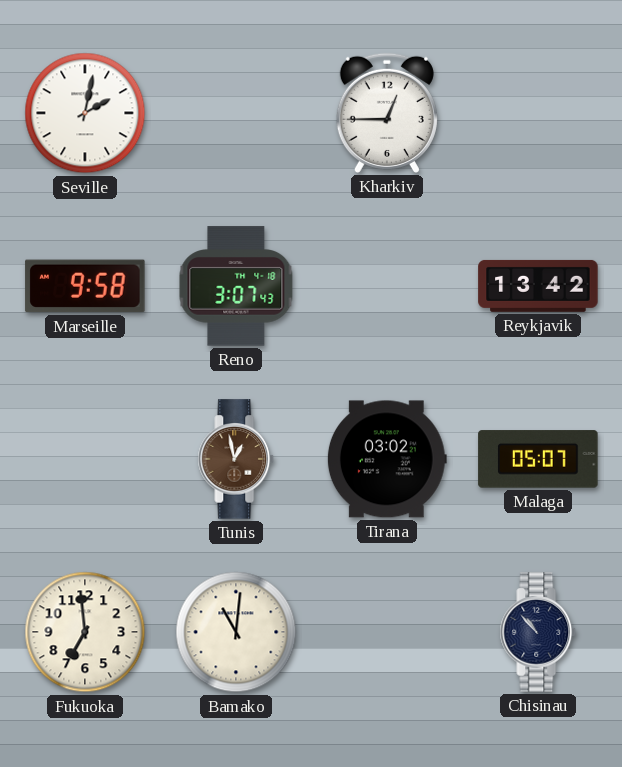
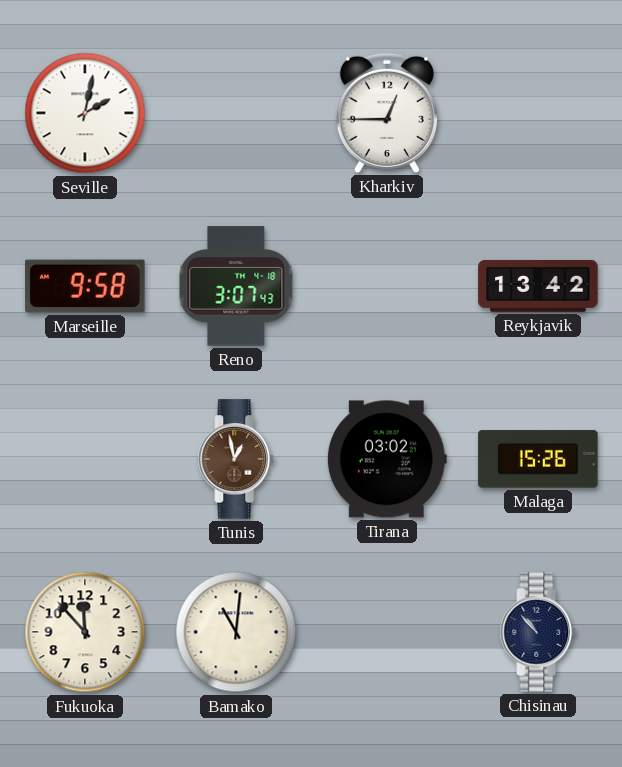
Malaga: 05:07 -> 15:26
Fukuoka: 6:59 -> 11:53
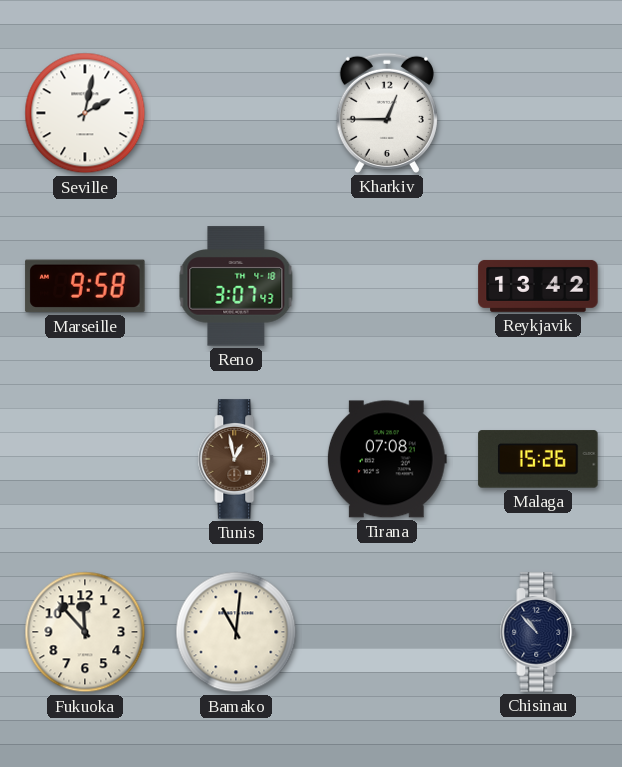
Tirana: 03:02 -> 07:08
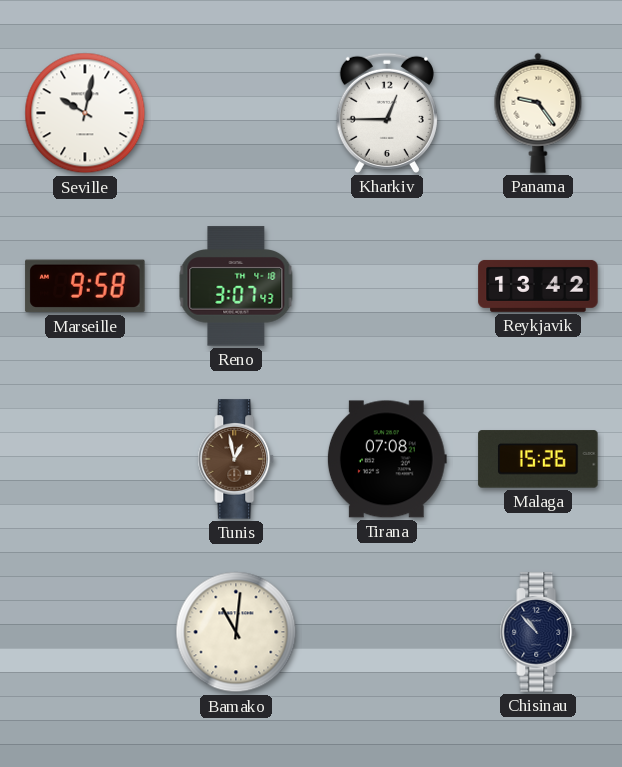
Seville: 2:02 -> 10:02
Panama: none -> 9:24
Fukuoka: 11:53 -> none
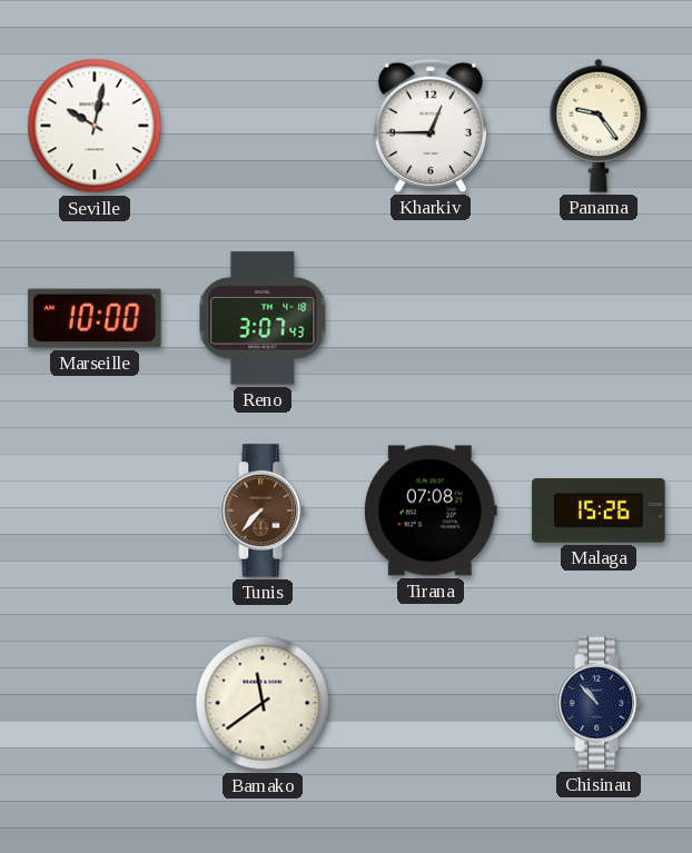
Marseille: 9:58 -> 10:00
Reykjavik: 13:42 -> none
Tunis: 12:58 -> 7:37
Bamako: 11:01 -> 11:39
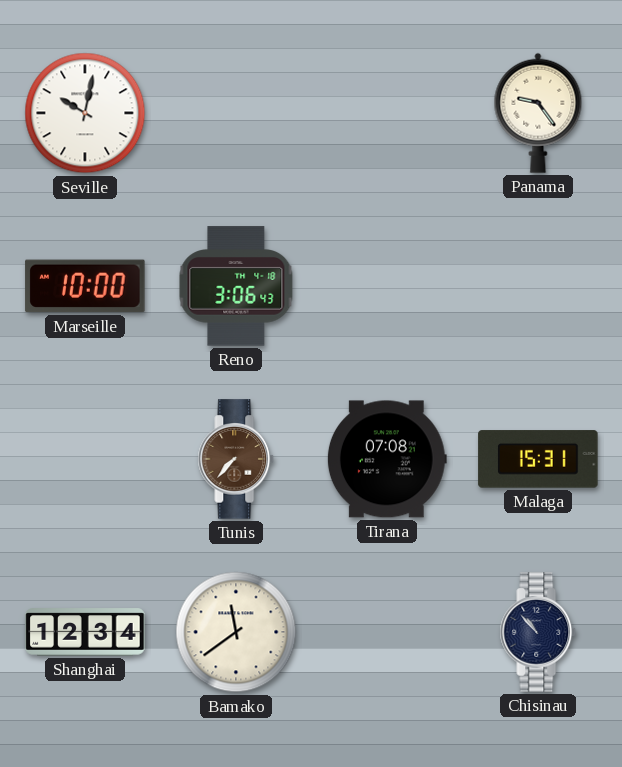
Kharkiv: 12:45 -> none
Reno: 3:07 -> 3:06
Malaga: 15:26 -> 15:31
Shanghai: none -> 12:34
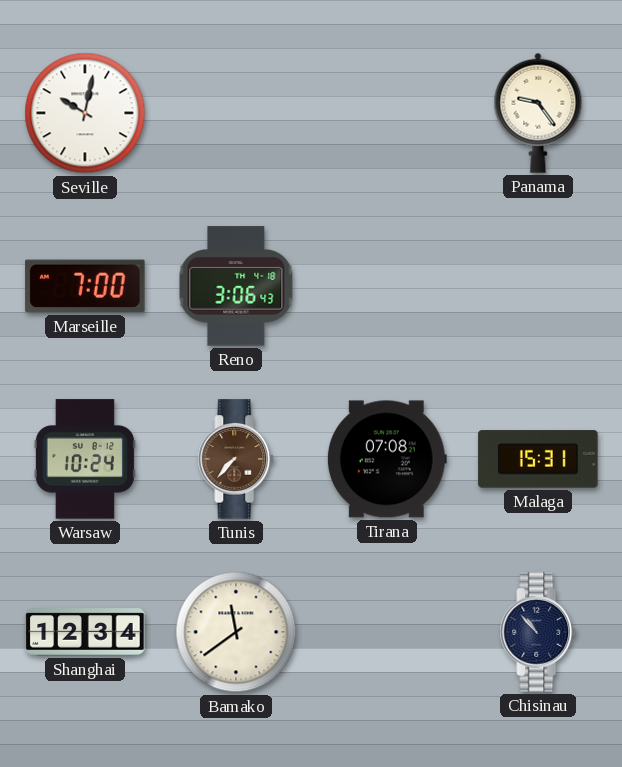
Marseille: 10:00 -> 7:00
Warsaw: none -> 10:24
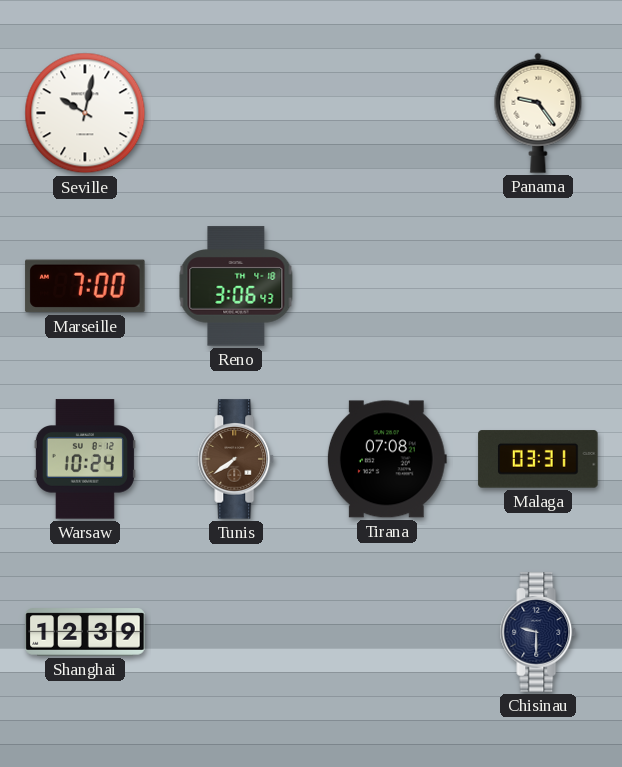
Tunis: 7:37 -> 7:39
Malaga: 15:31 -> 03:31
Shanghai: 12:34 -> 12:39
Bamako: 11:39 -> none
Chisinau: 10:53 -> 9:30
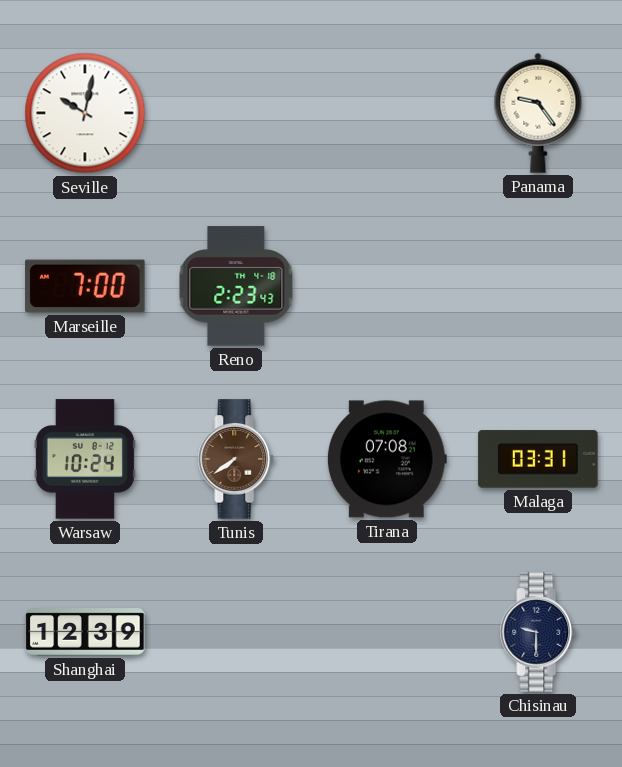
Reno: 3:06 -> 2:23
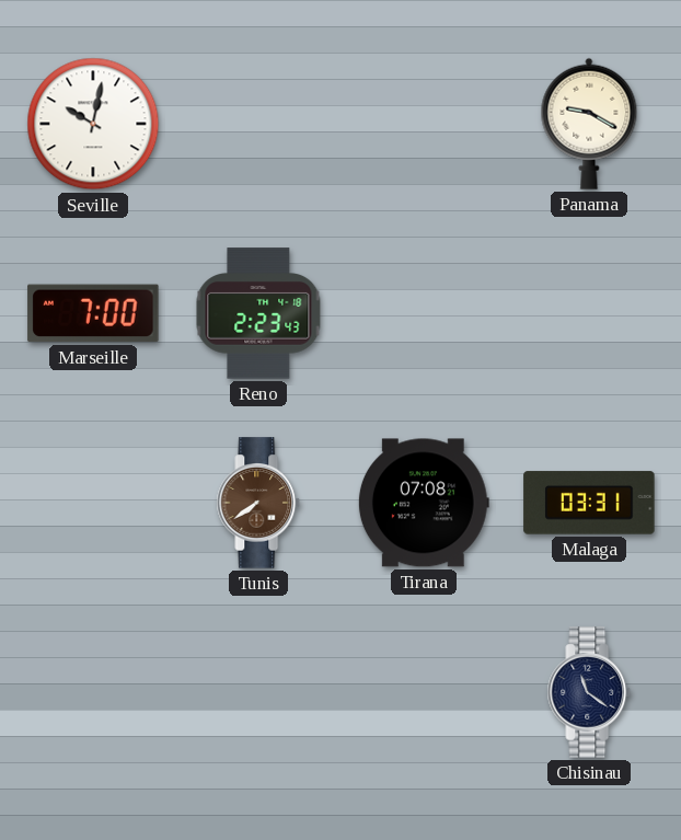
Panama: 9:24 -> 9:20
Warsaw: 10:24 -> none
Shanghai: 12:39 -> none
Chisinau: 9:30 -> 11:21
